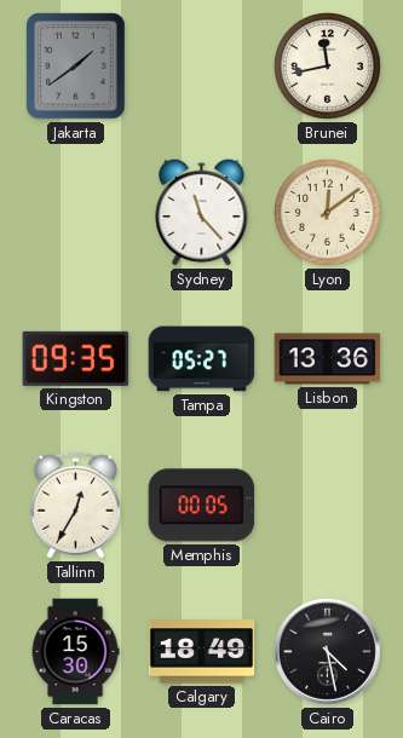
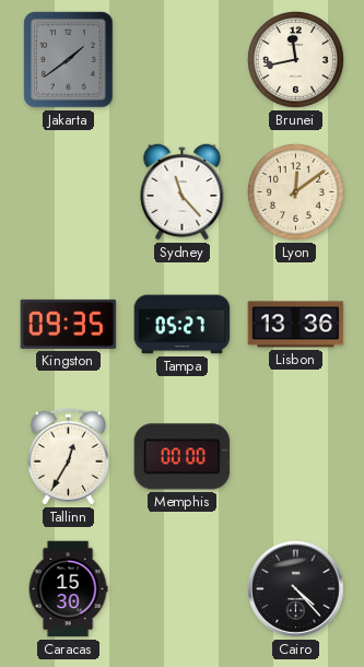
Memphis: 00:05 -> 00:00
Calgary: 18:49 -> none
Cairo: 4:28 -> 4:23
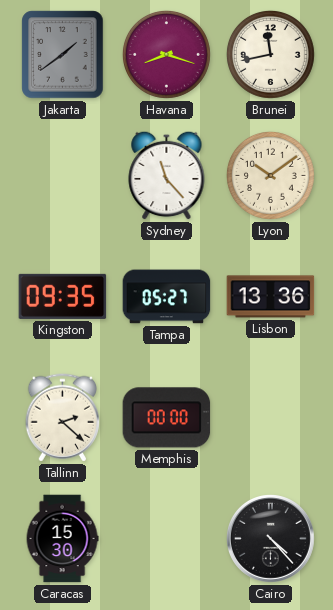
Havana: none -> 8:18
Lyon: 12:09 -> 10:09
Tallinn: 12:35 -> 2:22
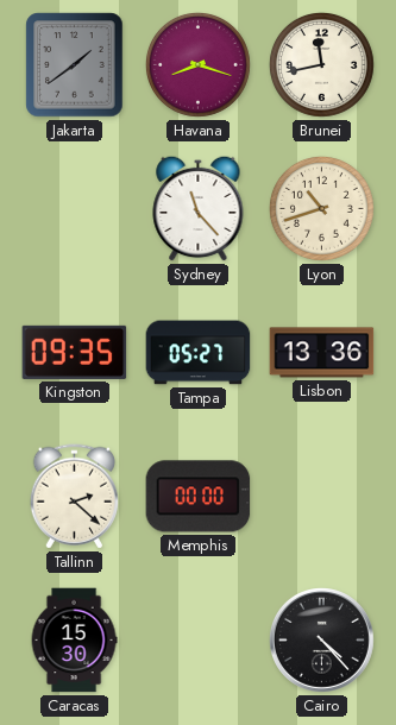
Lyon: 10:09 -> 10:42
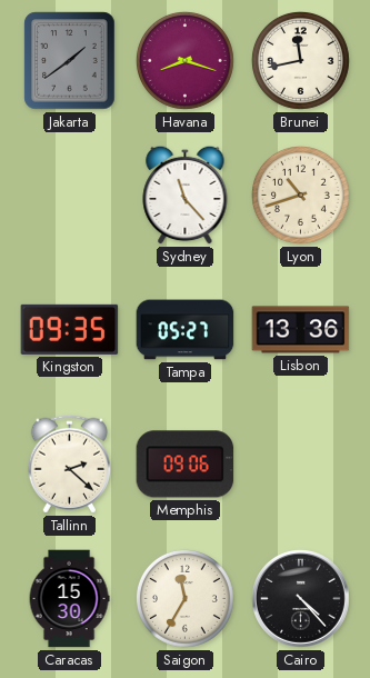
Memphis: 00:00 -> 09:06
Saigon: none -> 11:35
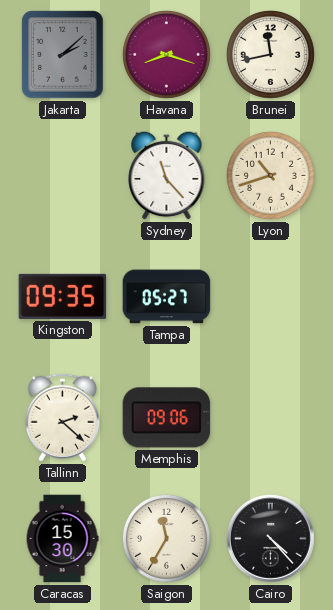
Jakarta: 1:39 -> 2:08
Lisbon: 13:36 -> none
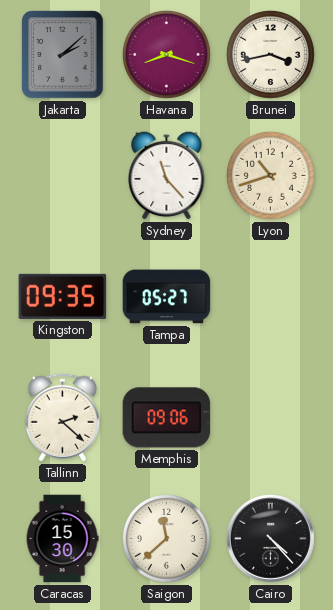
Brunei: 11:43 -> 3:43
Saigon: 11:35 -> 11:38
